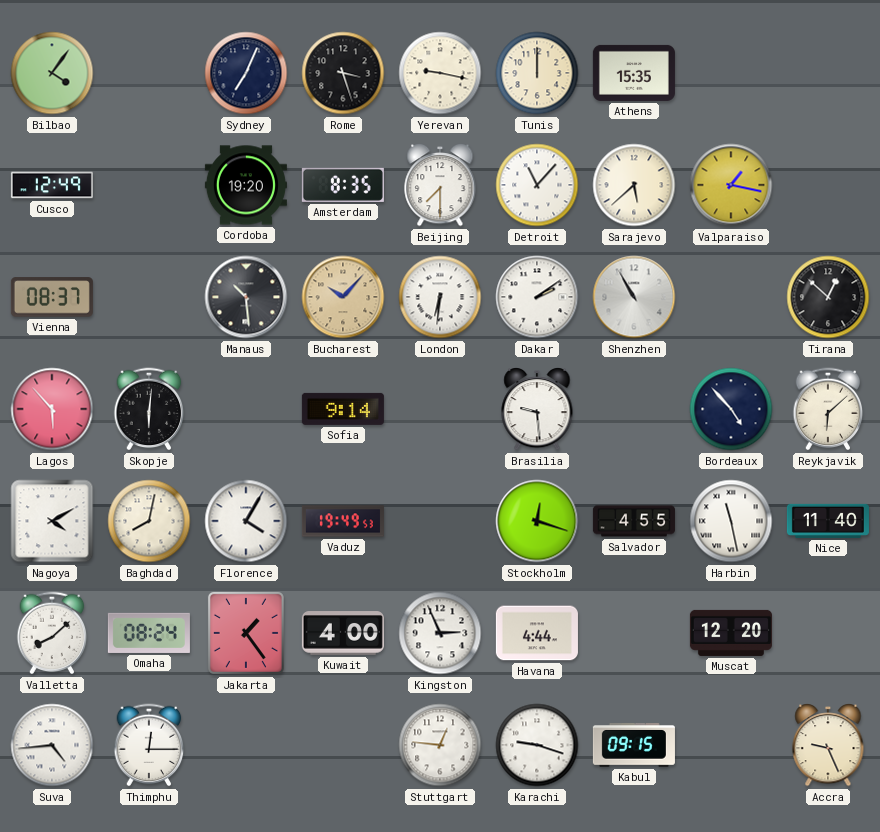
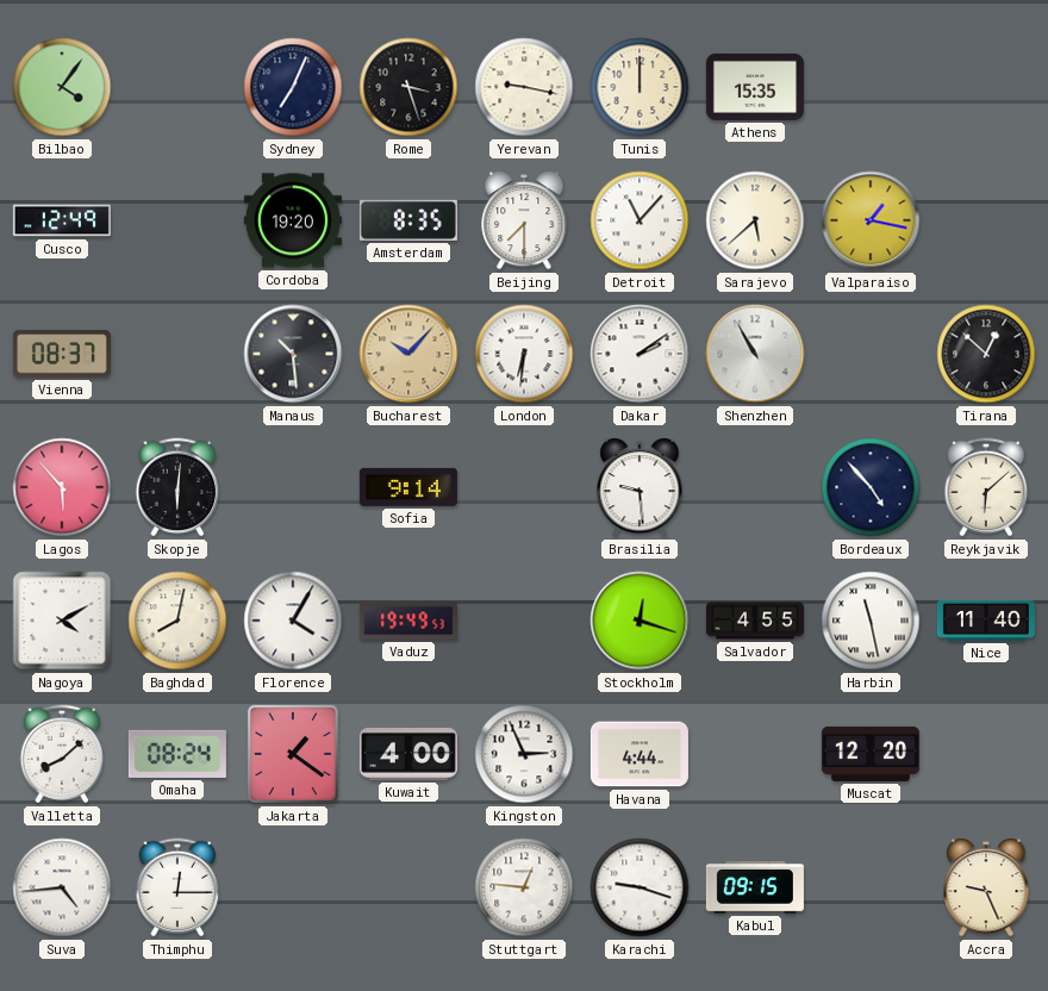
Jakarta: 1:24 -> 1:21
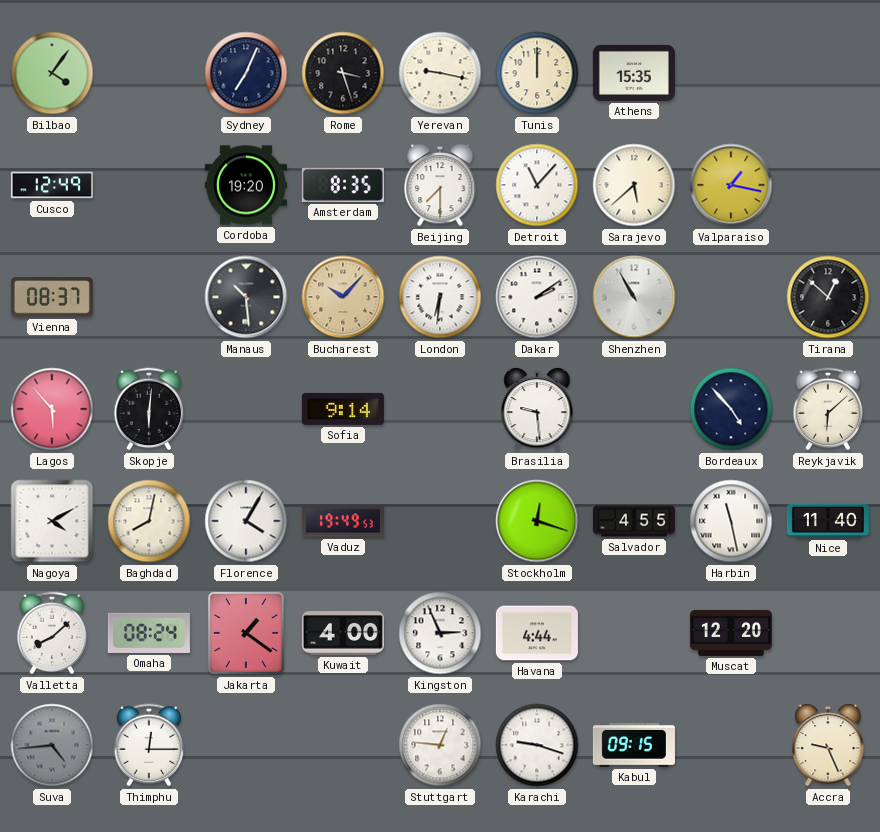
Suva dial: white -> grey
